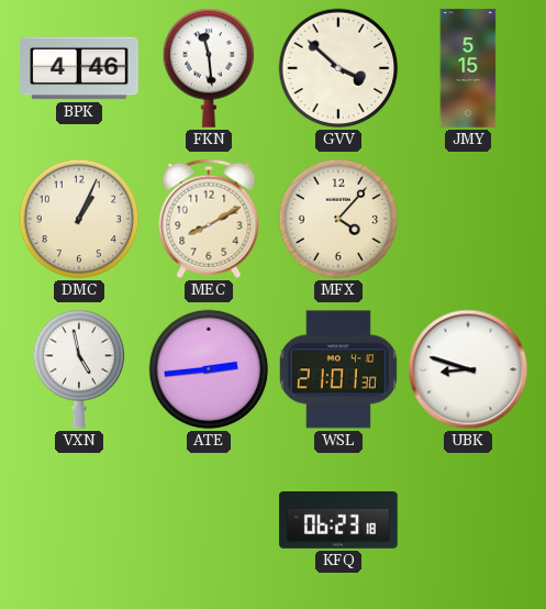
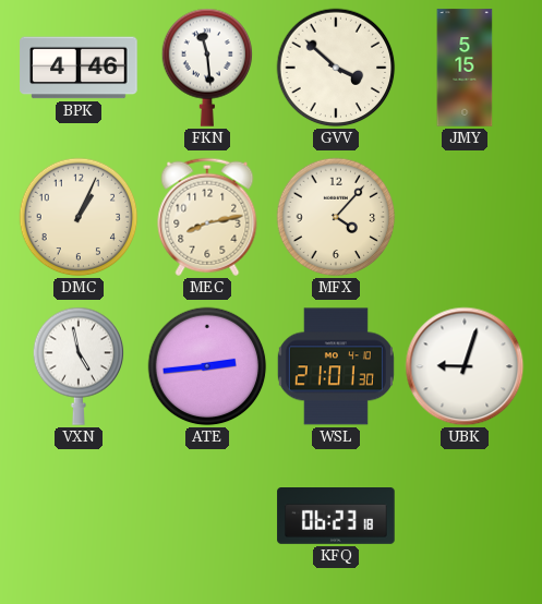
MEC: 8:10 -> 8:13
UBK: 8:48 -> 9:03
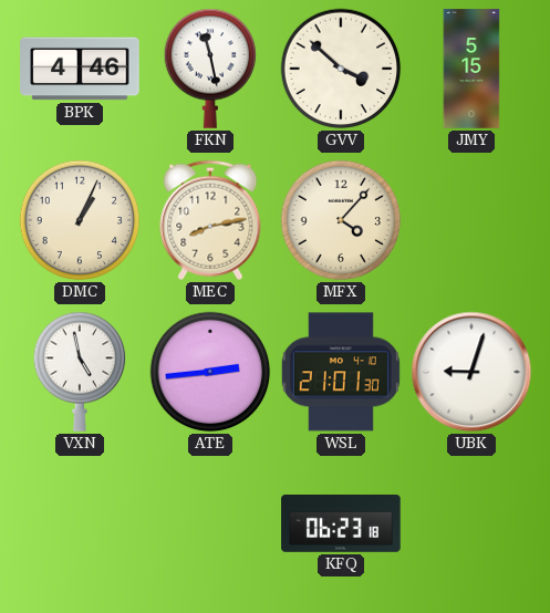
FKN: 11:29 -> 11:28
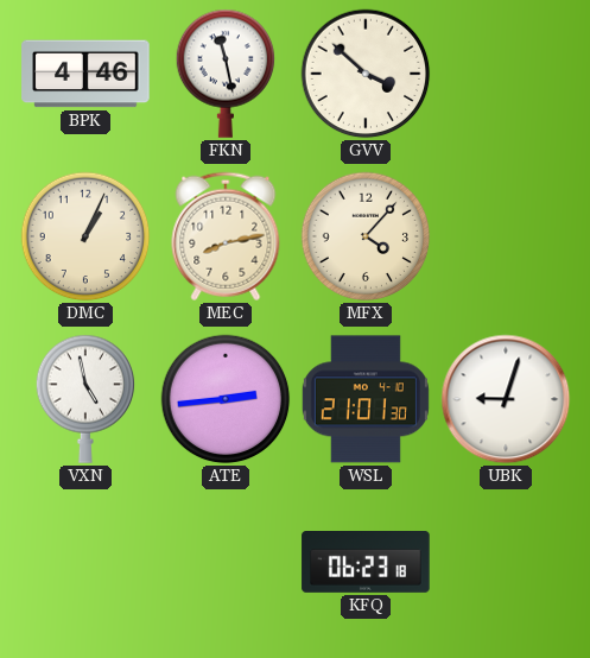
JMY: 5:15 -> none
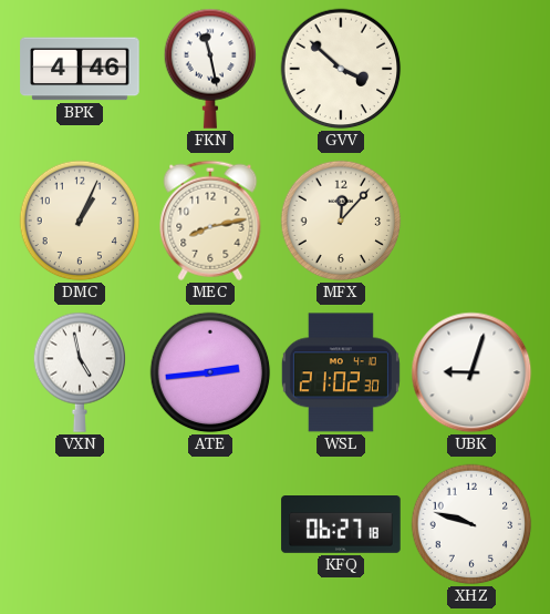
MFX: 4:07 -> 12:07
WSL: 21:01 -> 21:02
KFQ: 06:23 -> 06:27
XHZ: none -> 9:48
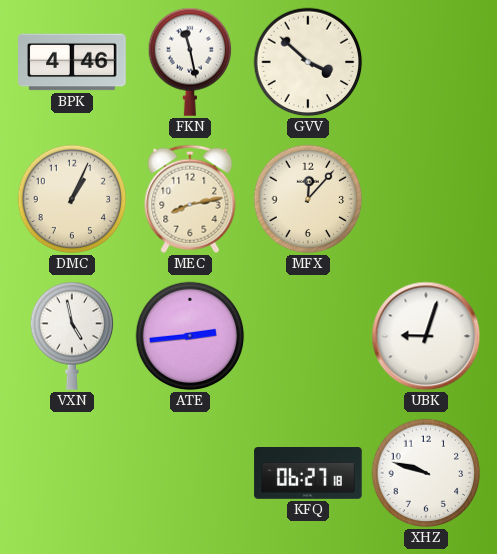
WSL: 21:02 -> none
